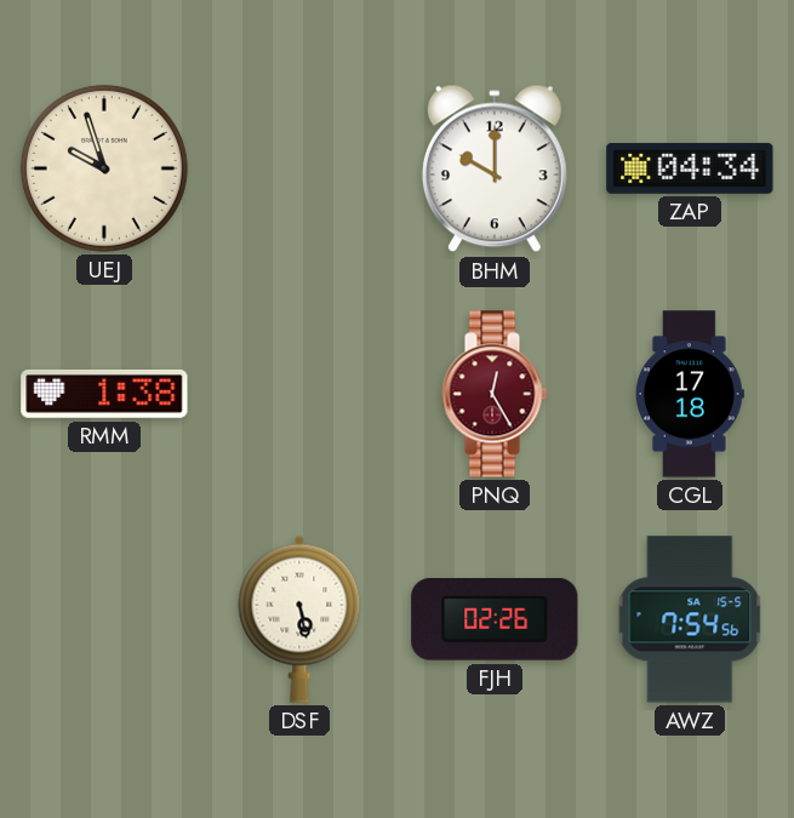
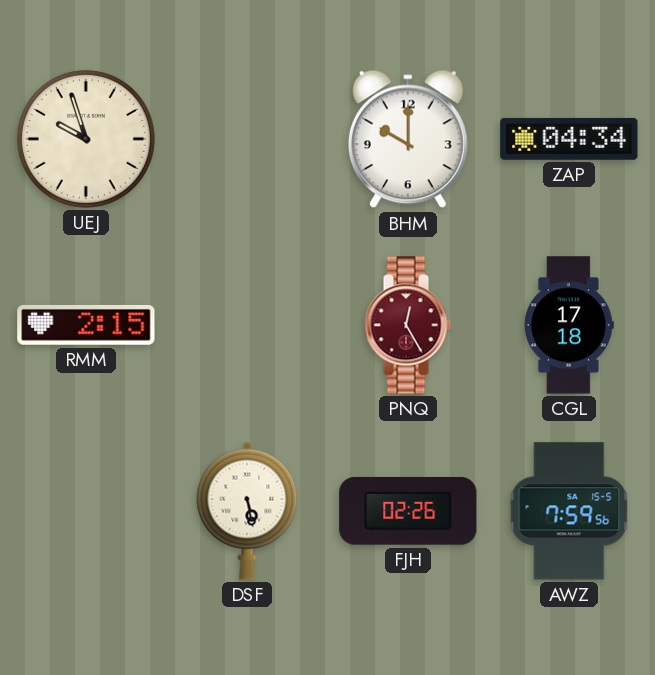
RMM: 1:38 -> 2:15
AWZ: 7:54 -> 7:59
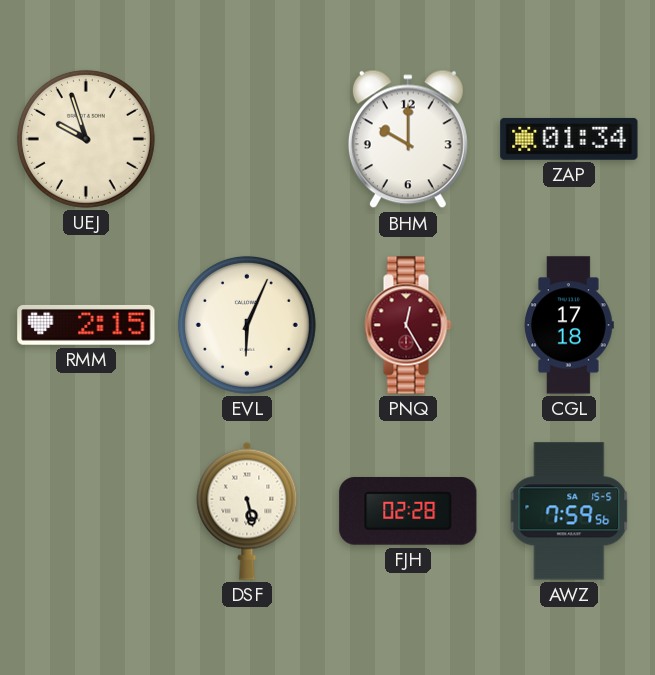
ZAP: 04:34 -> 01:34
EVL: none -> 6:04
FJH: 02:26 -> 02:28
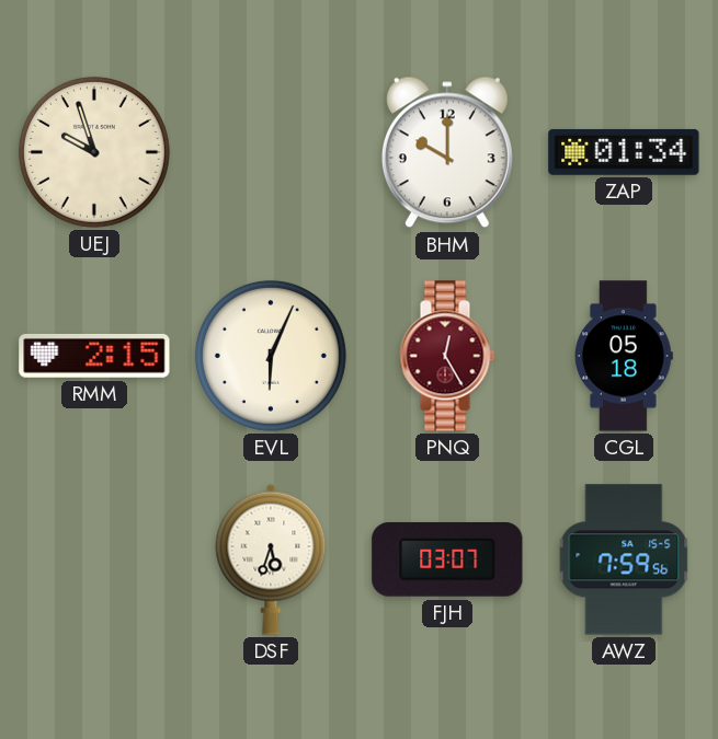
CGL: 17:18 -> 05:18
DSF: 5:28 -> 5:33
FJH: 02:28 -> 03:07
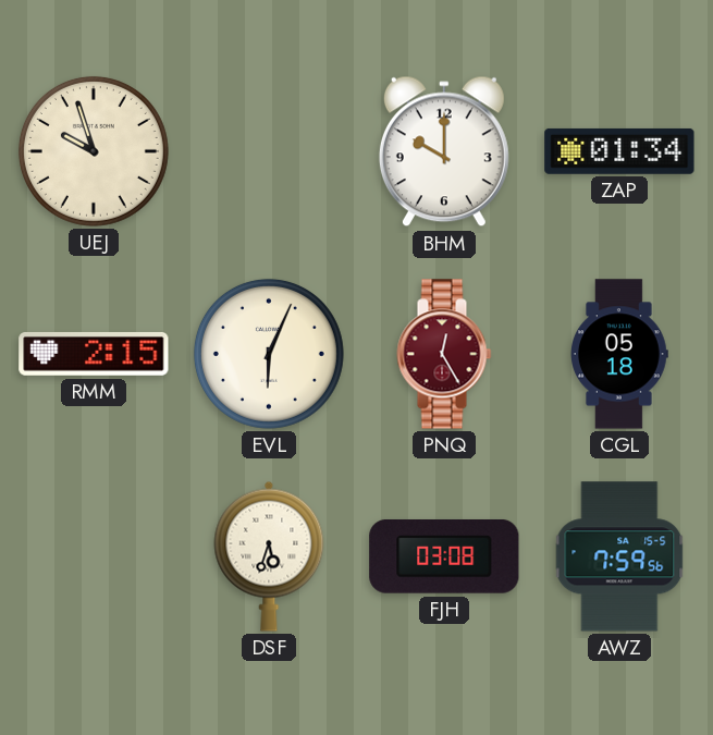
FJH: 03:07 -> 03:08
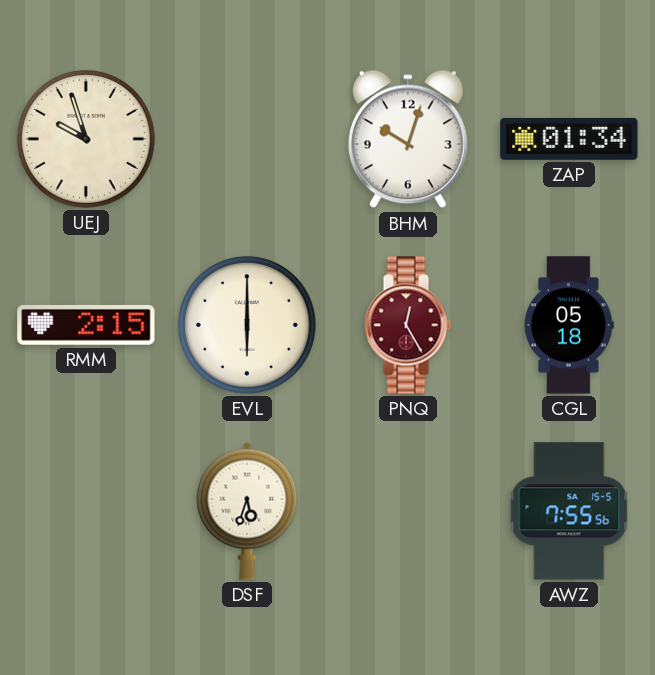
BHM: 10:00 -> 10:03
EVL: 6:04 -> 6:00
FJH: 03:08 -> none
AWZ: 7:59 -> 7:55
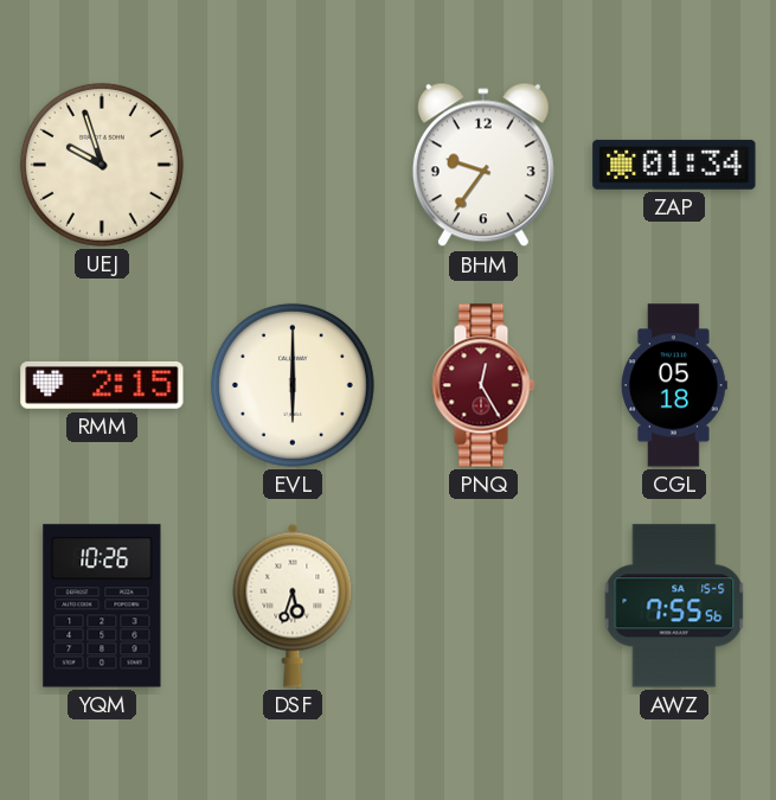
BHM: 10:03 -> 9:36
YQM: none -> 10:26
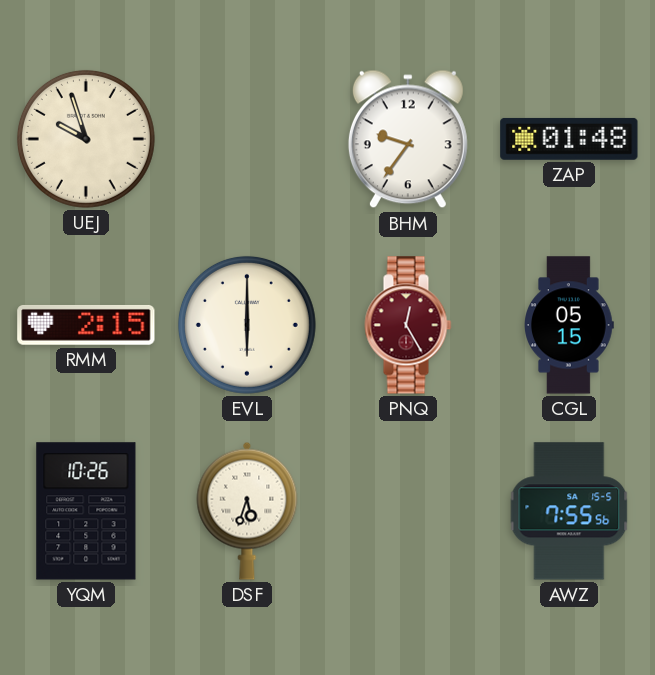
ZAP: 01:34 -> 01:48
CGL: 05:18 -> 05:15
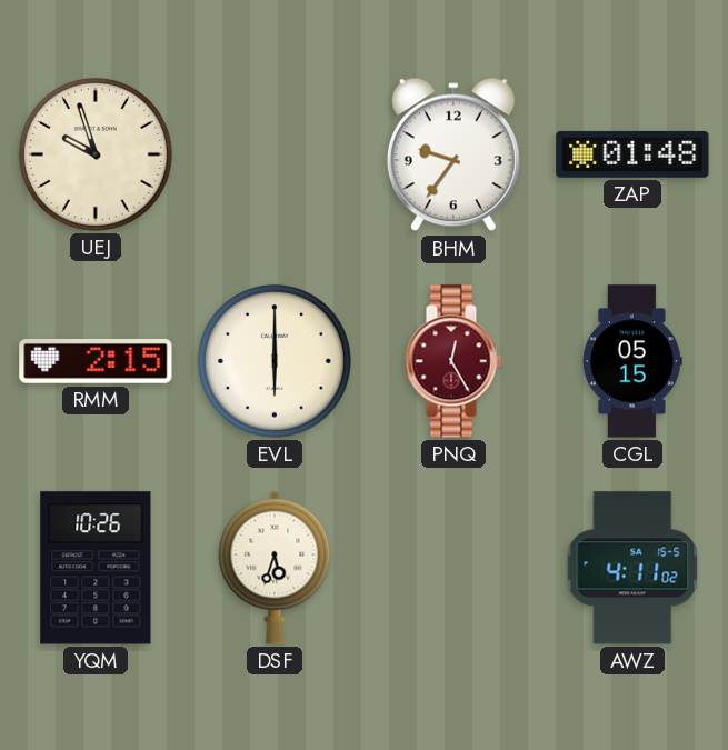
AWZ: 7:55 -> 4:11
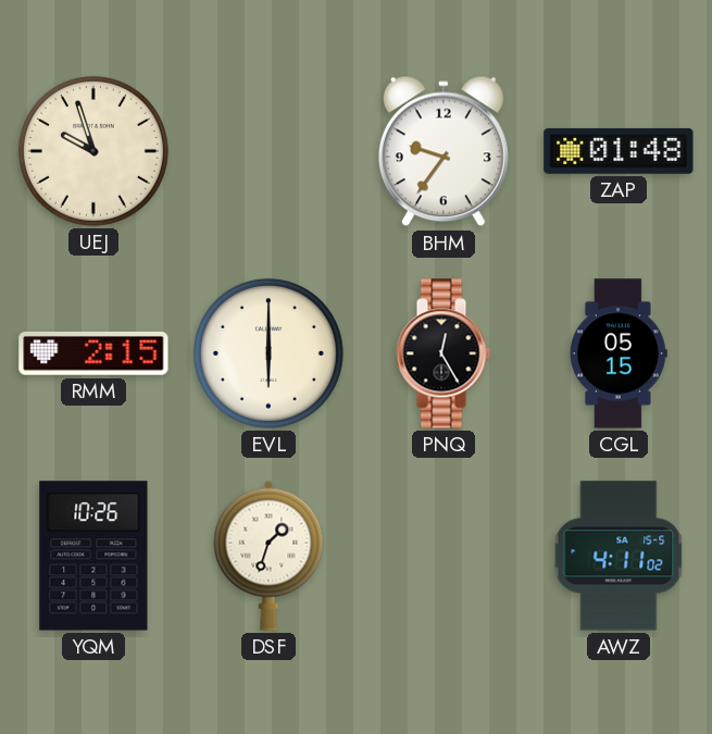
PNQ dial: burgundy -> black
DSF: 5:33 -> 1:33
